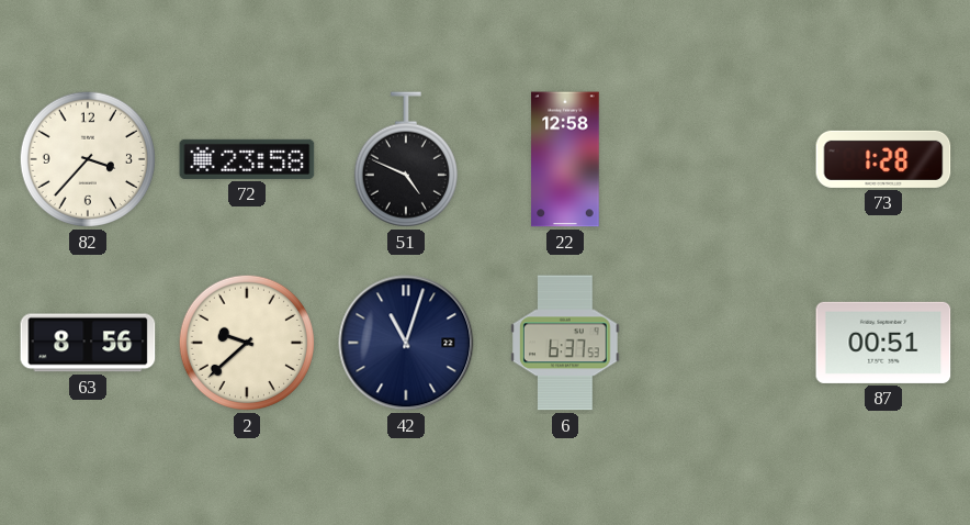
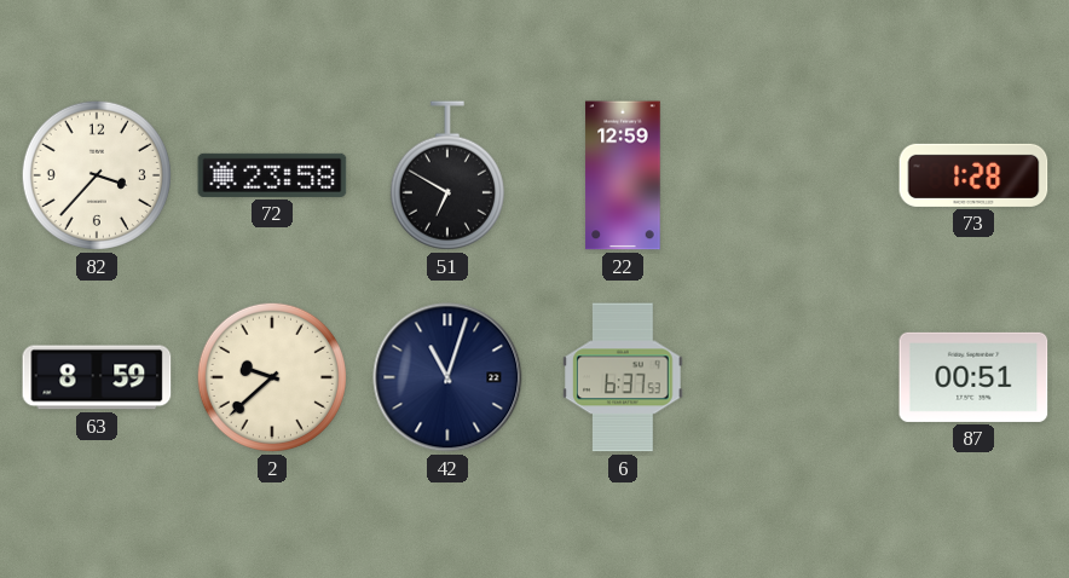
51: 4:49 -> 6:50
22: 12:58 -> 12:59
63: 8:56 -> 8:59
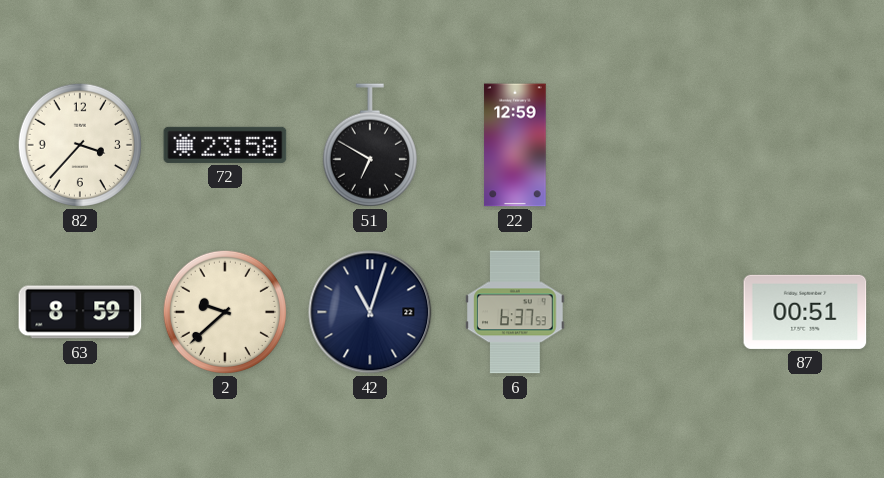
73: 1:28 -> none
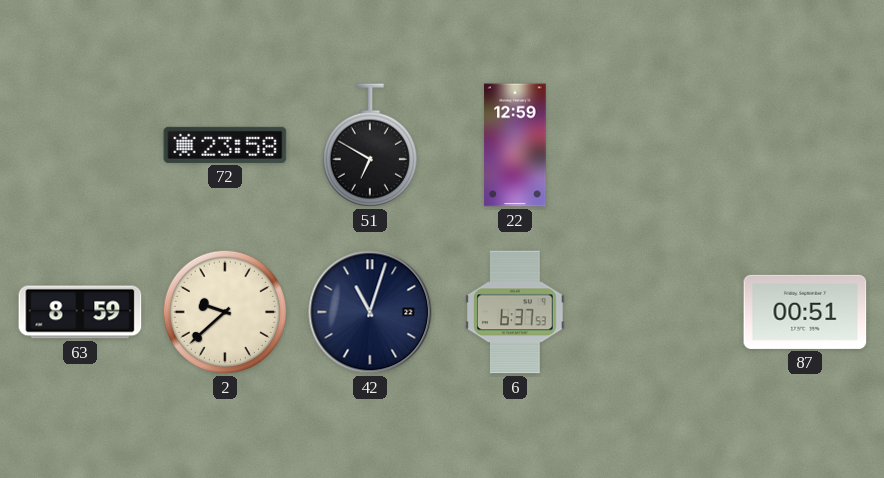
82: 3:37 -> none
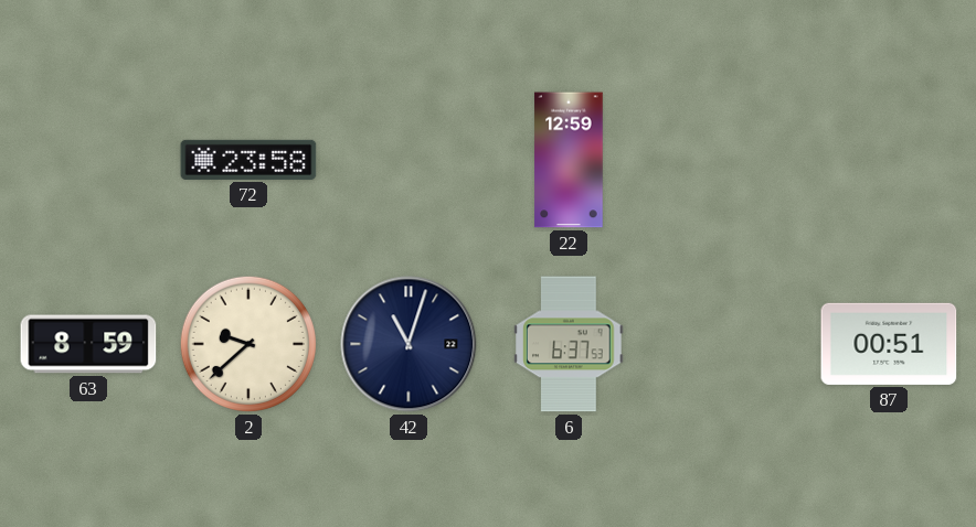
51: 6:50 -> none
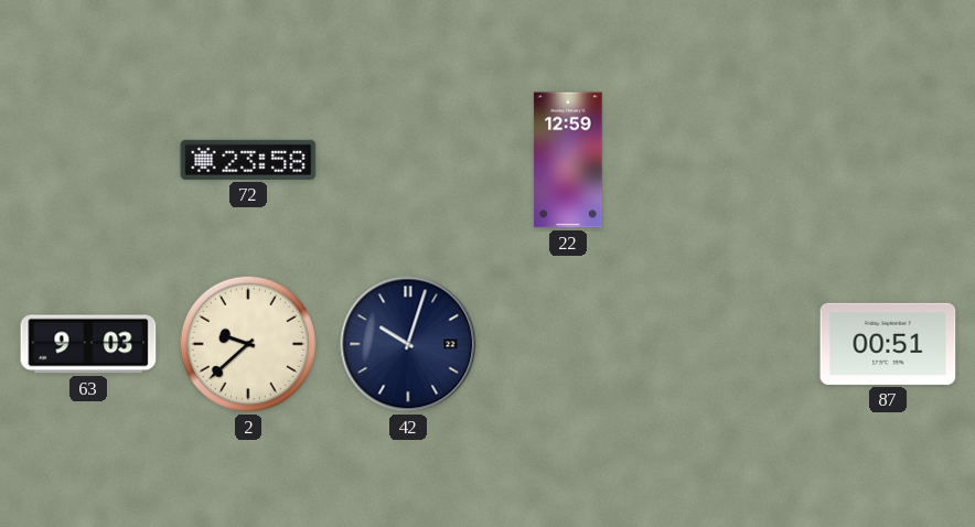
63: 8:59 -> 9:03
42: 11:03 -> 10:03
6: 6:37 -> none
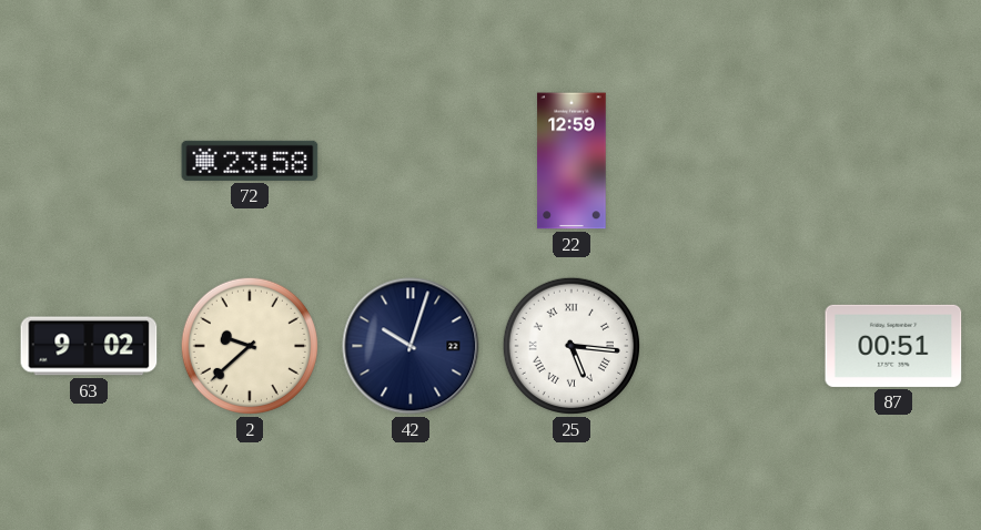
63: 9:03 -> 9:02
25: none -> 5:16
